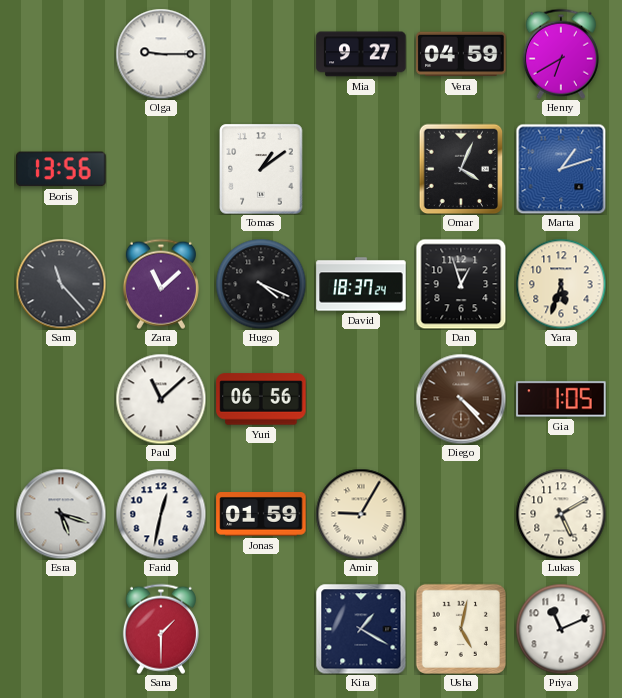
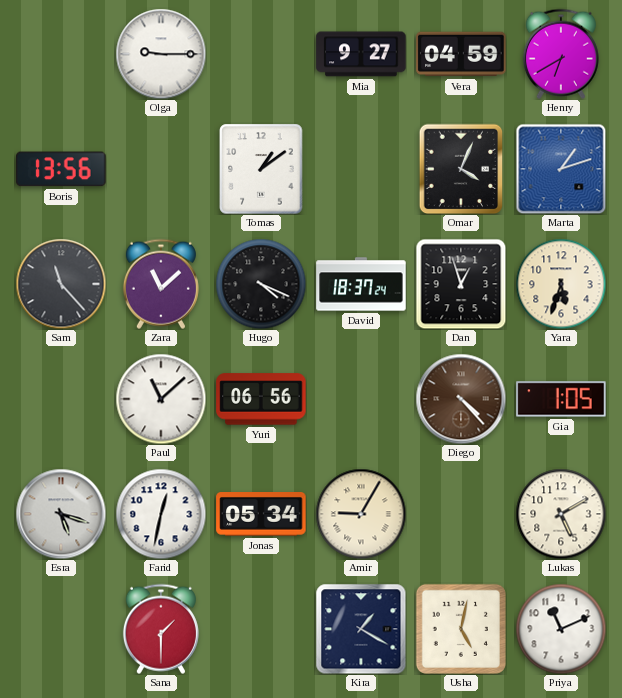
Jonas: 01:59 -> 05:34
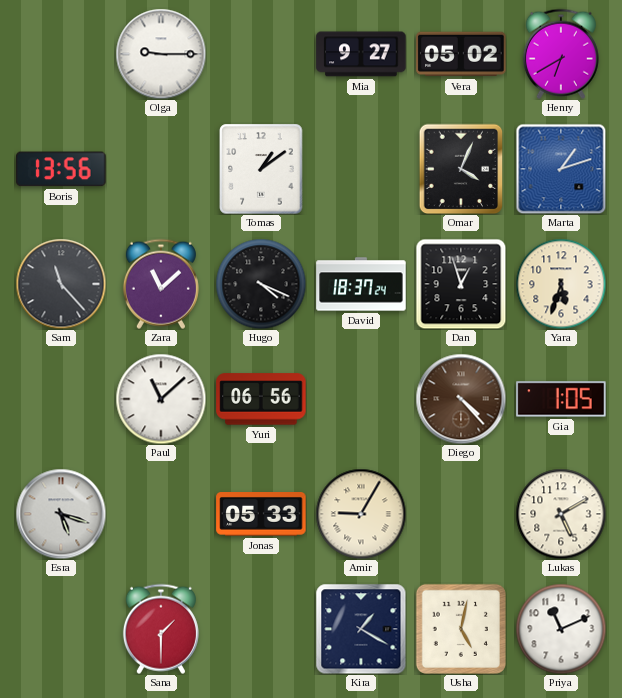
Vera: 04:59 -> 05:02
Farid: 12:32 -> none
Jonas: 05:34 -> 05:33
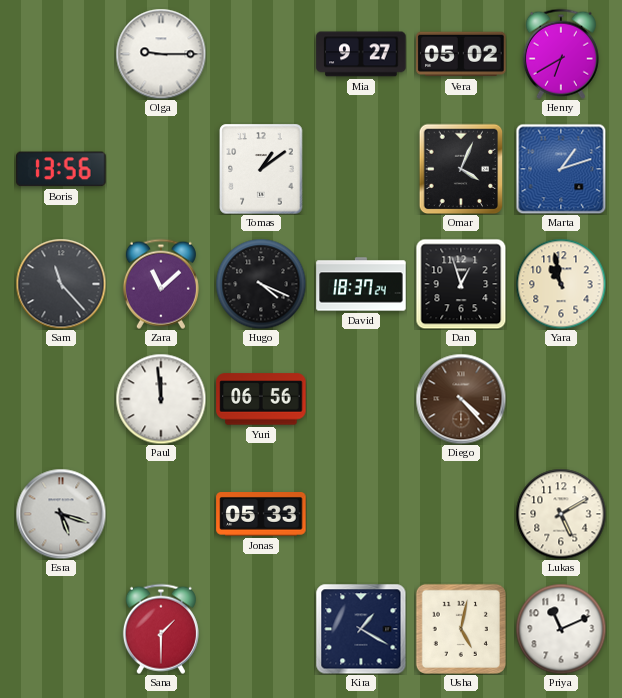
Yara: 5:33 -> 10:58
Paul: 11:08 -> 11:59
Gia: 1:05 -> none
Amir: 9:05 -> none
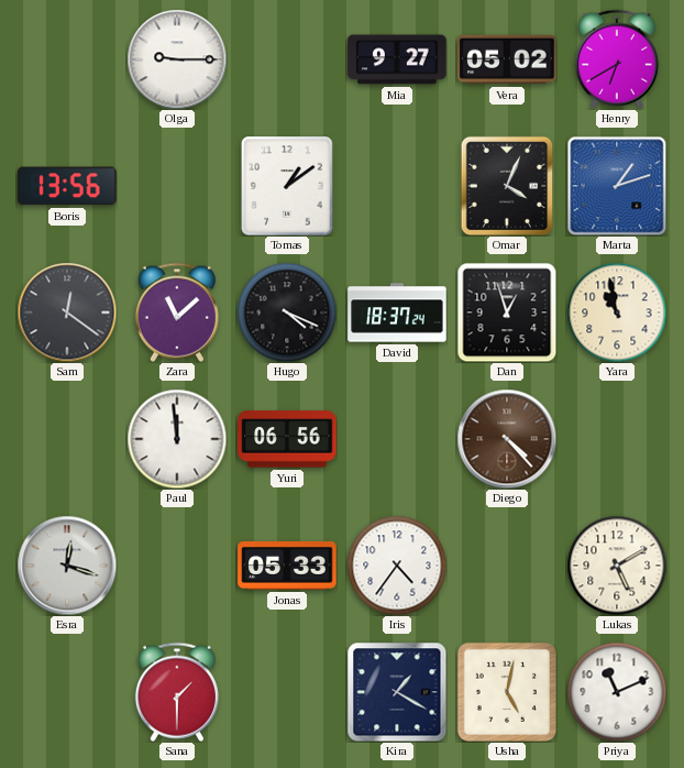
Sam: 11:23 -> 12:21
Esra: 5:18 -> 12:18
Iris: none -> 4:36
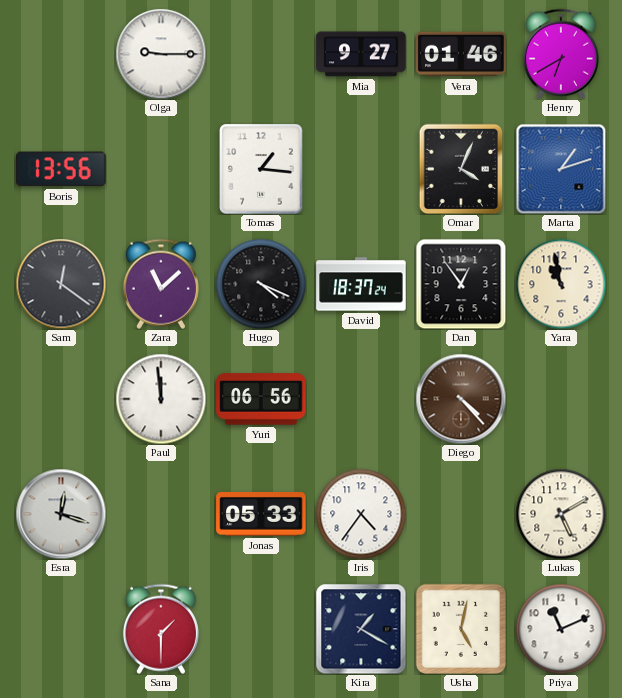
Vera: 05:02 -> 01:46
Tomas: 1:09 -> 1:16
Dan: 12:57 -> 12:54
